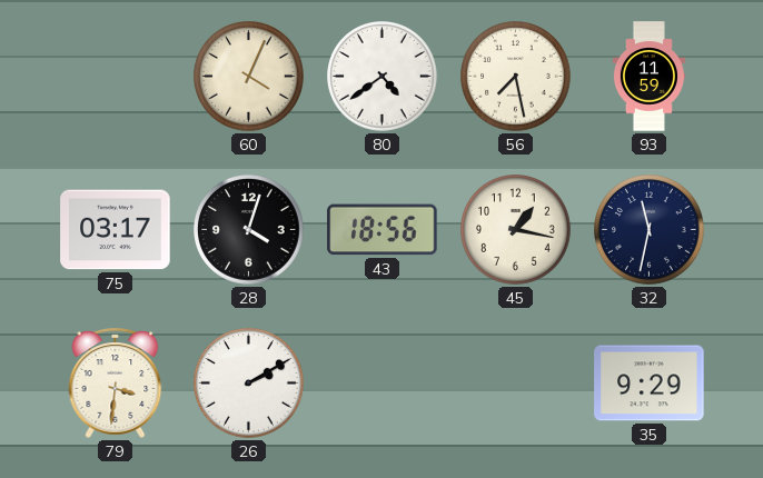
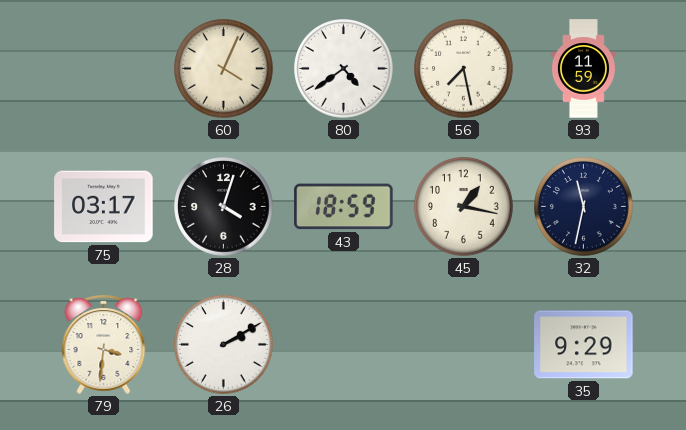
43: 18:56 -> 18:59
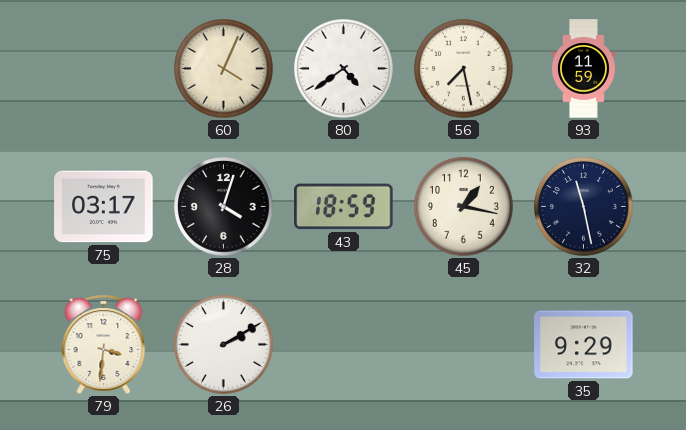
32: 11:32 -> 11:28
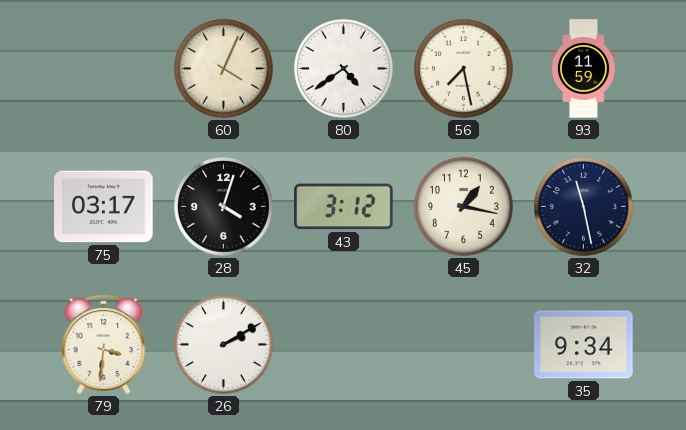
43: 18:59 -> 3:12
35: 9:29 -> 9:34
